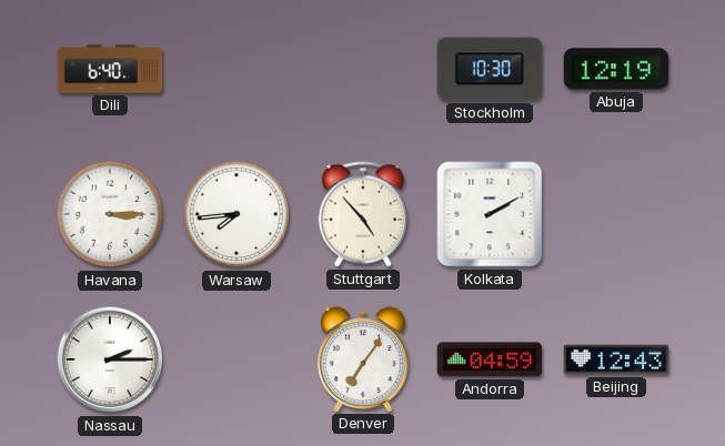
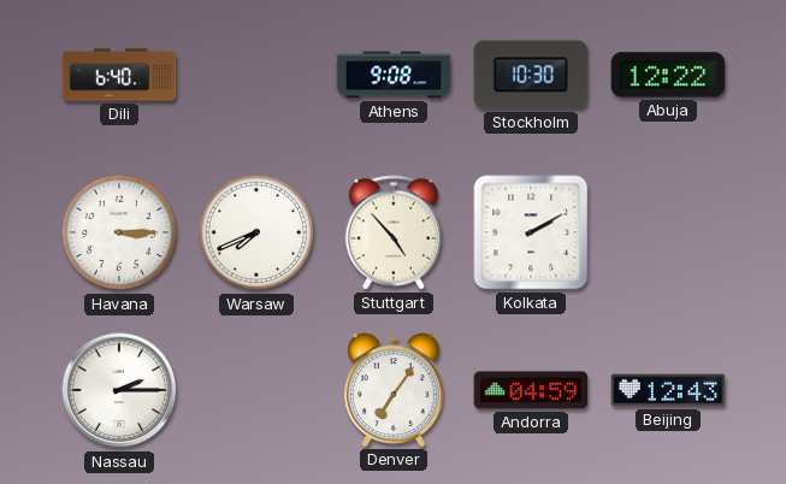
Athens: none -> 9:08
Abuja: 12:19 -> 12:22
Warsaw: 7:44 -> 7:41
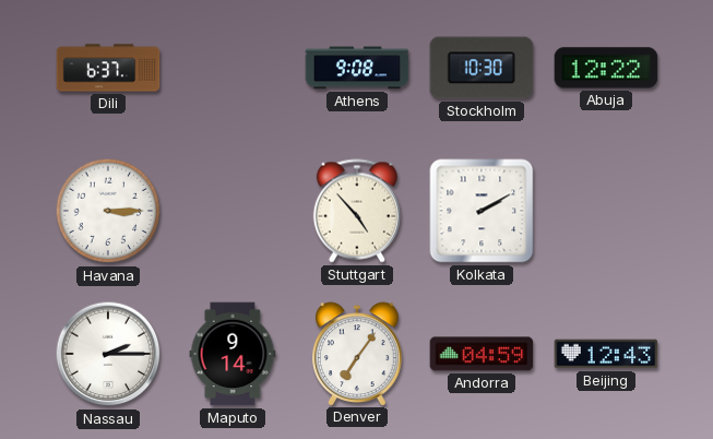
Dili: 6:40 -> 6:37
Warsaw: 7:41 -> none
Maputo: none -> 9:14
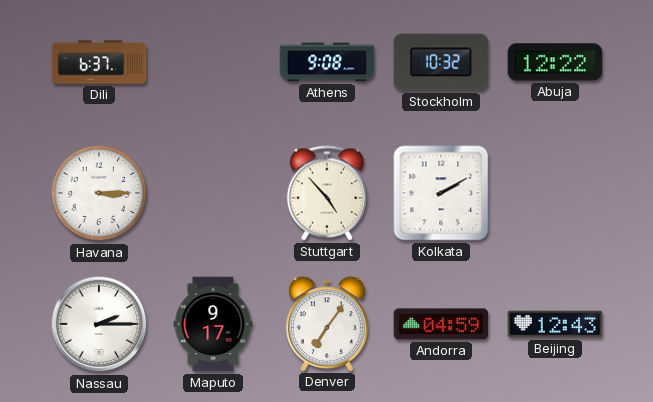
Stockholm: 10:30 -> 10:32
Maputo: 9:14 -> 9:17
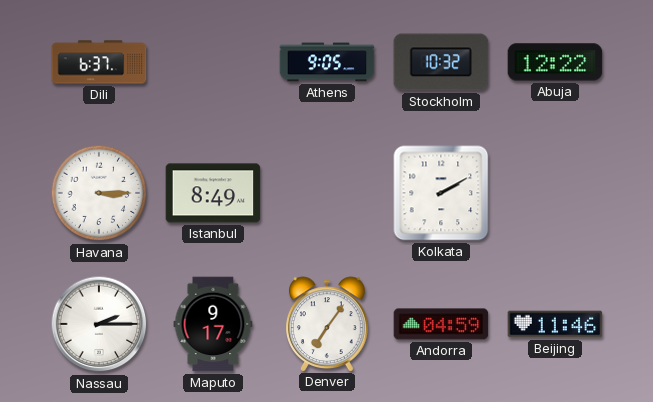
Athens: 9:08 -> 9:05
Istanbul: none -> 8:49
Stuttgart: 4:53 -> none
Beijing: 12:43 -> 11:46
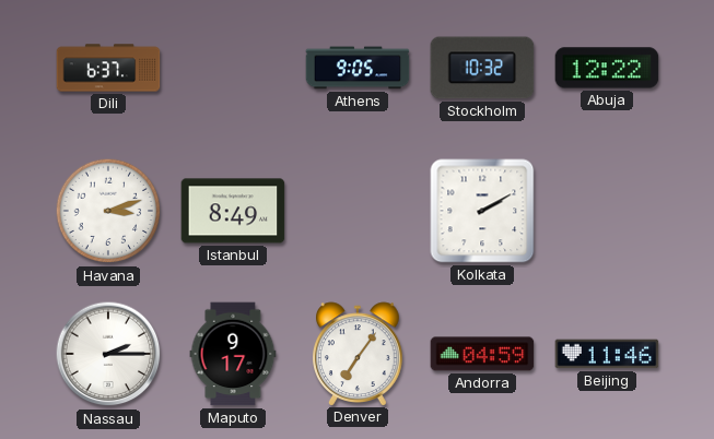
Havana: 3:15 -> 3:12
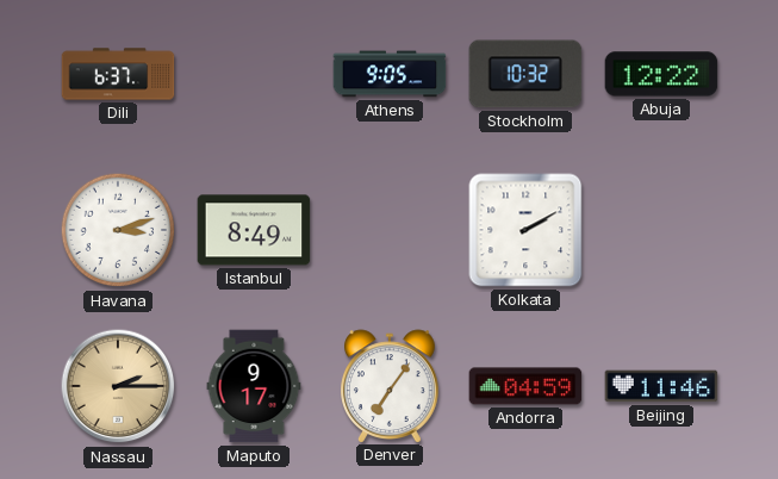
Nassau dial: white -> champagne
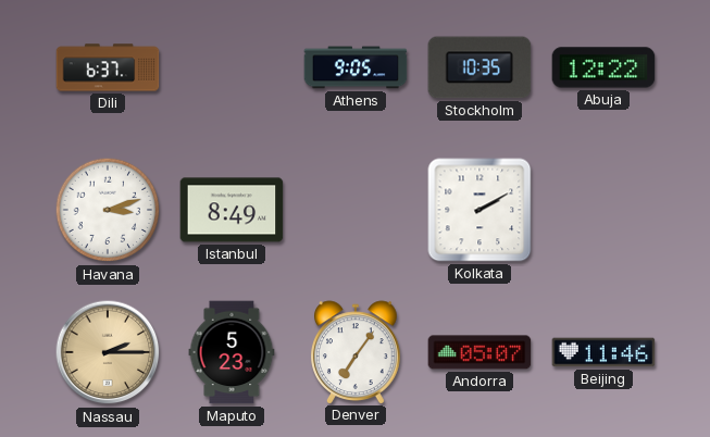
Stockholm: 10:32 -> 10:35
Maputo: 9:17 -> 5:23
Andorra: 04:59 -> 05:07
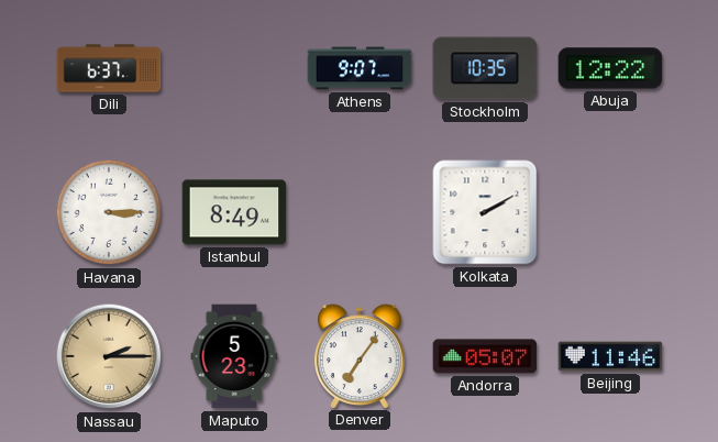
Athens: 9:05 -> 9:07
Havana: 3:12 -> 3:15
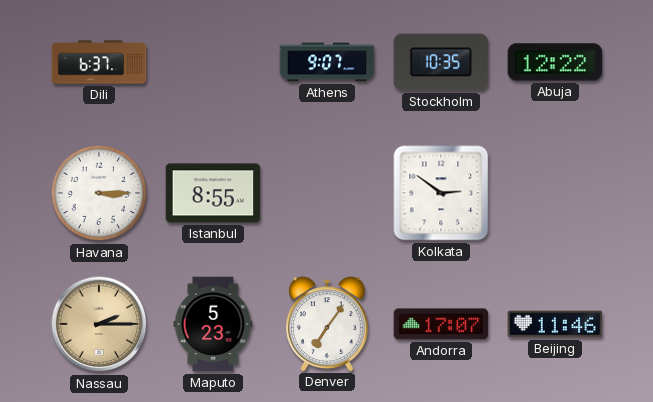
Istanbul: 8:49 -> 8:55
Kolkata: 2:10 -> 2:51
Andorra: 05:07 -> 17:07
